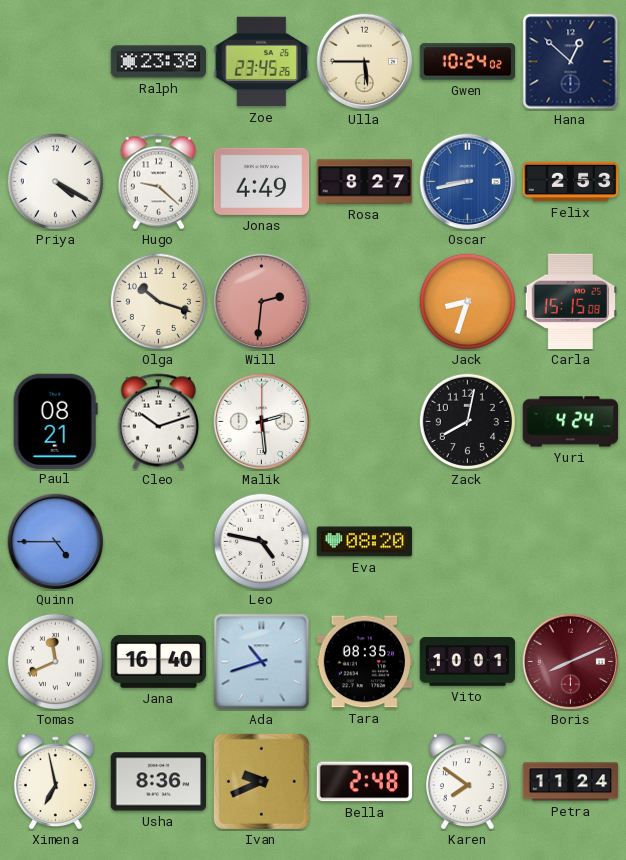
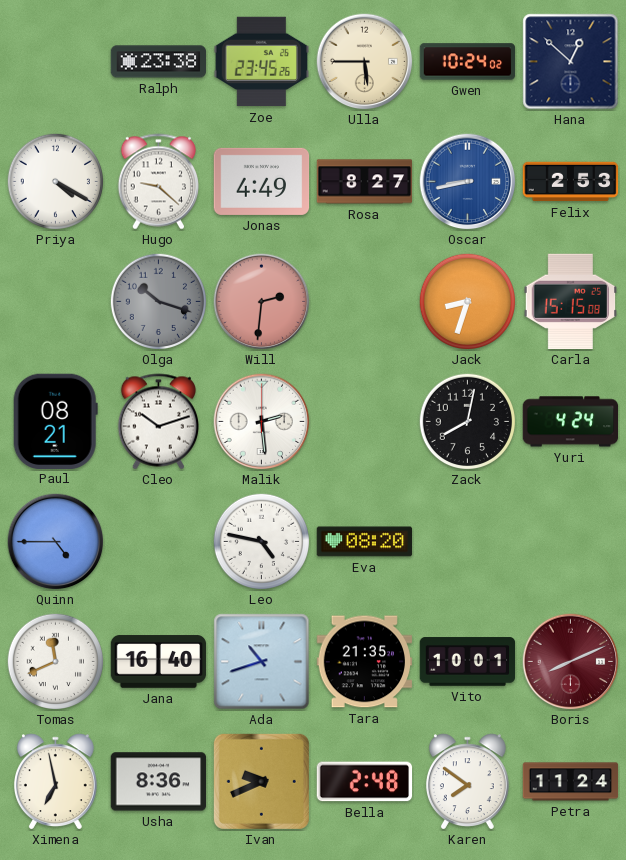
Olga dial: cream -> grey
Tara: 08:35 -> 21:35
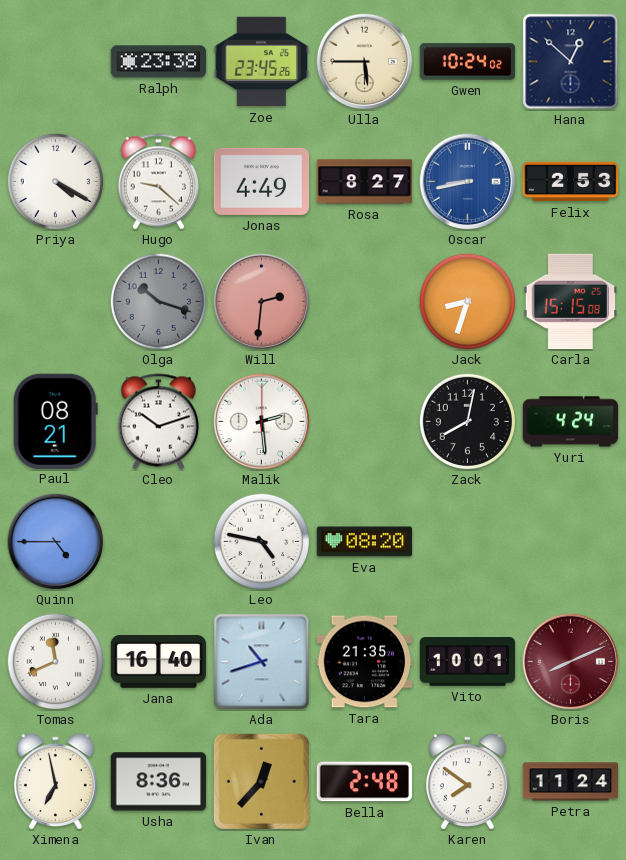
Ivan: 9:41 -> 12:37
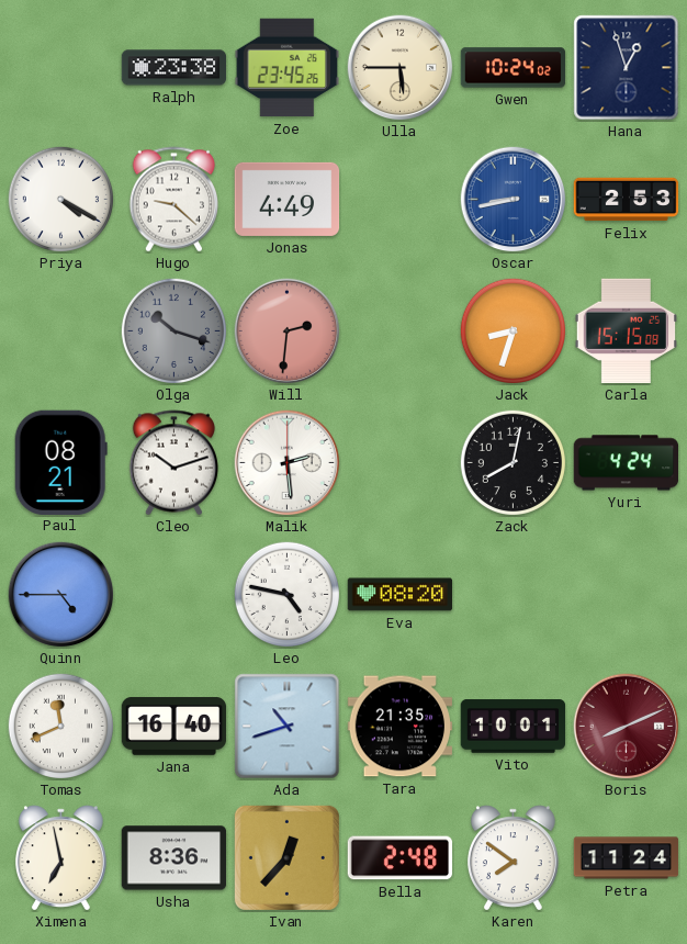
Hana: 12:52 -> 12:57
Rosa: 8:27 -> none
